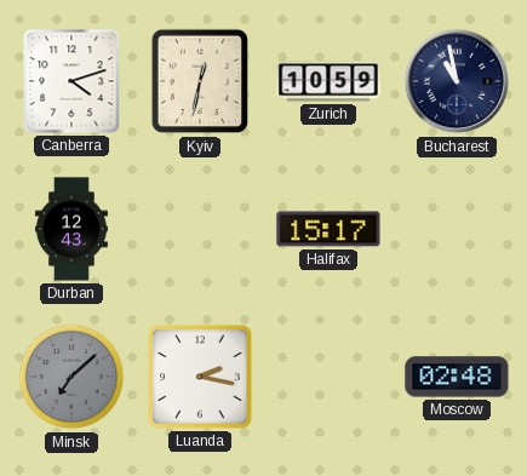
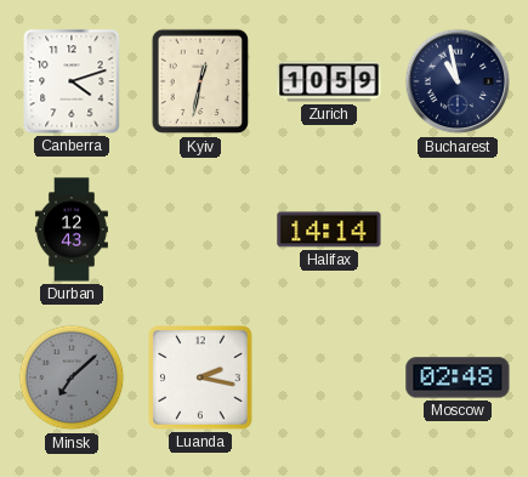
Halifax: 15:17 -> 14:14
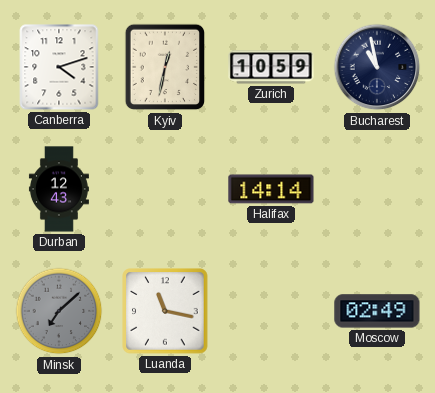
Luanda: 2:17 -> 11:17
Moscow: 02:48 -> 02:49
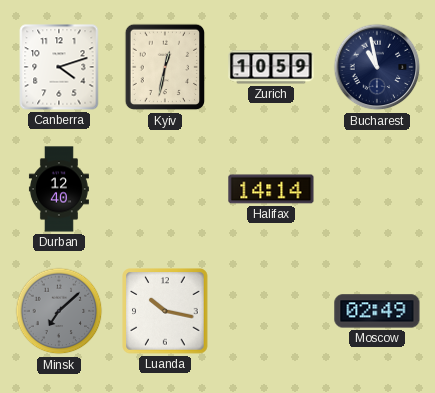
Durban: 12:43 -> 12:40
Luanda: 11:17 -> 10:17
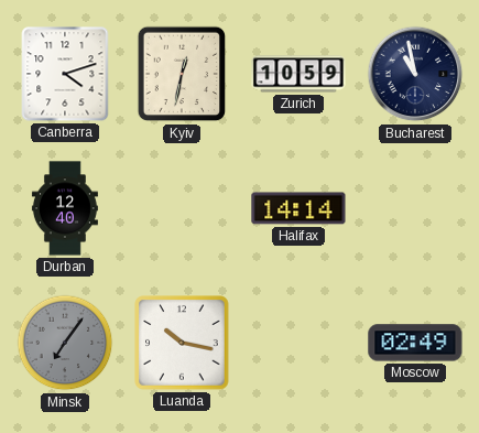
Minsk: 7:08 -> 7:06
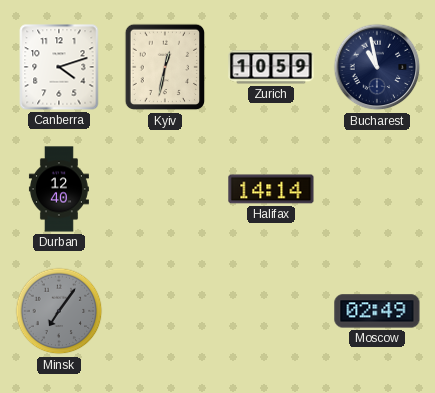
Luanda: 10:17 -> none
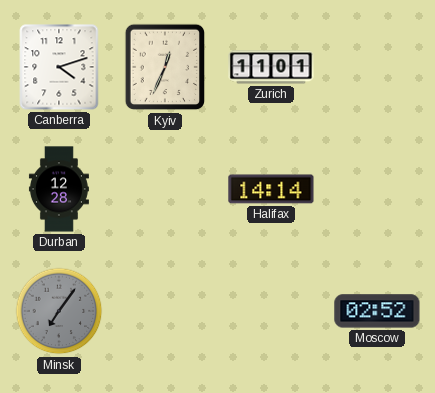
Kyiv: 12:32 -> 12:34
Zurich: 10:59 -> 11:01
Bucharest: 10:58 -> none
Durban: 12:40 -> 12:28
Moscow: 02:49 -> 02:52
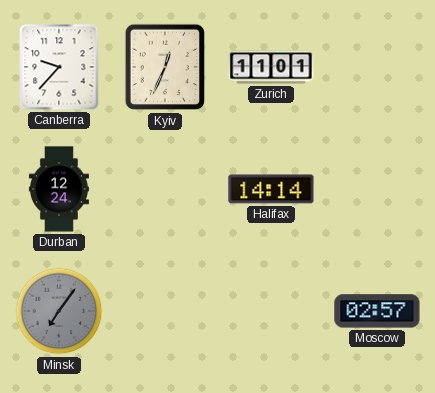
Canberra: 4:12 -> 9:37
Durban: 12:28 -> 12:24
Moscow: 02:52 -> 02:57
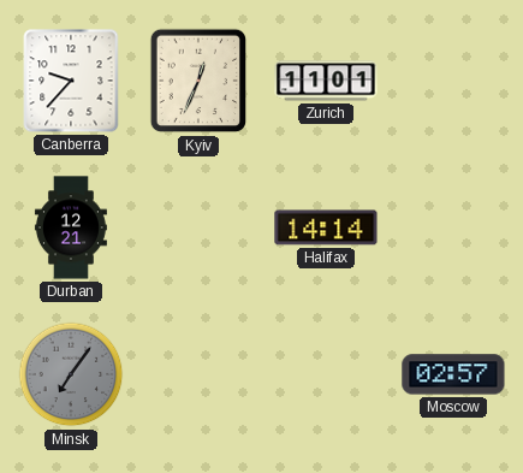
Durban: 12:24 -> 12:21
